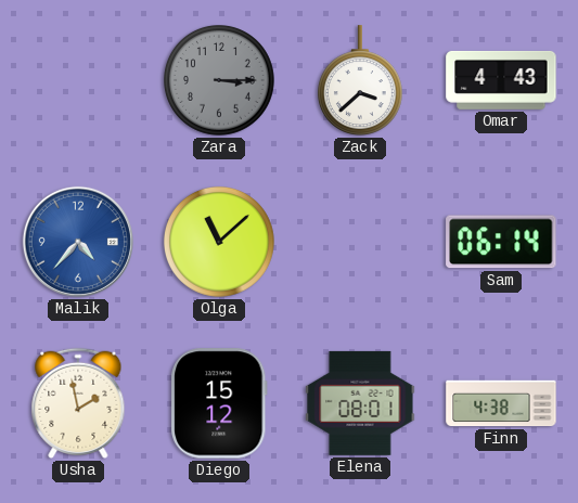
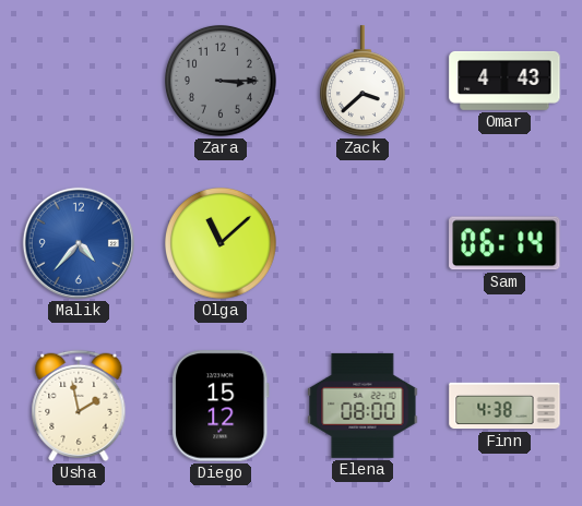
Elena: 08:01 -> 08:00
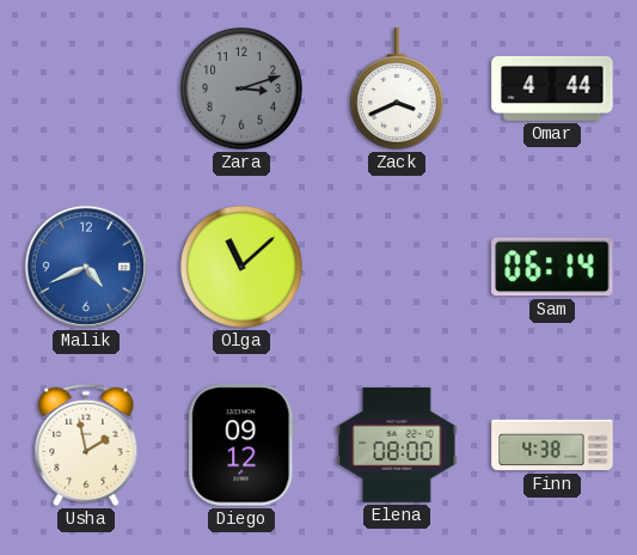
Zara: 3:15 -> 3:12
Zack: 3:38 -> 3:41
Omar: 4:43 -> 4:44
Malik: 4:37 -> 4:41
Diego: 15:12 -> 09:12
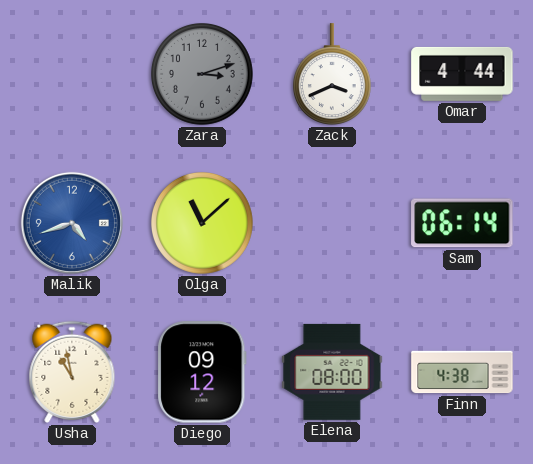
Malik: 4:41 -> 4:42
Usha: 1:58 -> 10:58
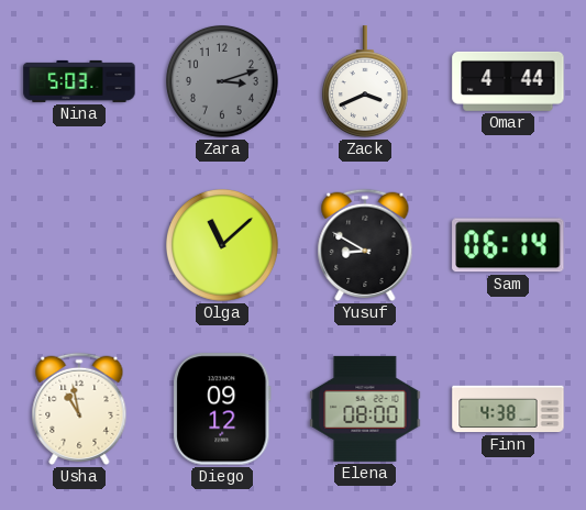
Nina: none -> 5:03
Malik: 4:42 -> none
Yusuf: none -> 8:50
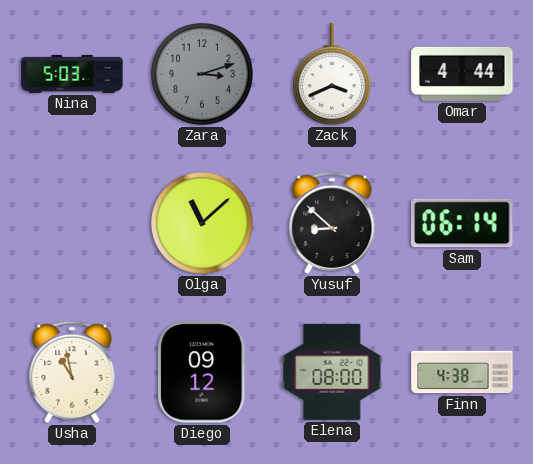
Yusuf: 8:50 -> 8:52
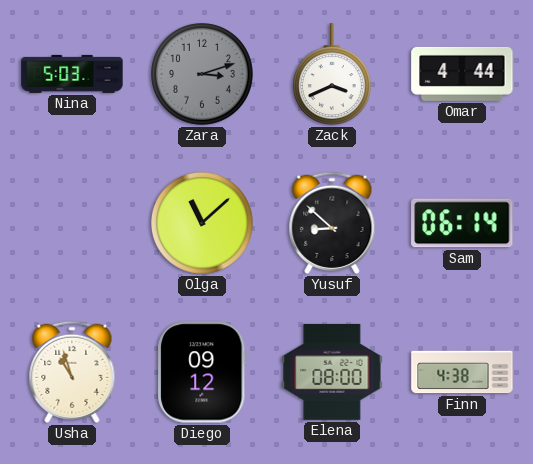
Usha: 10:58 -> 10:57
